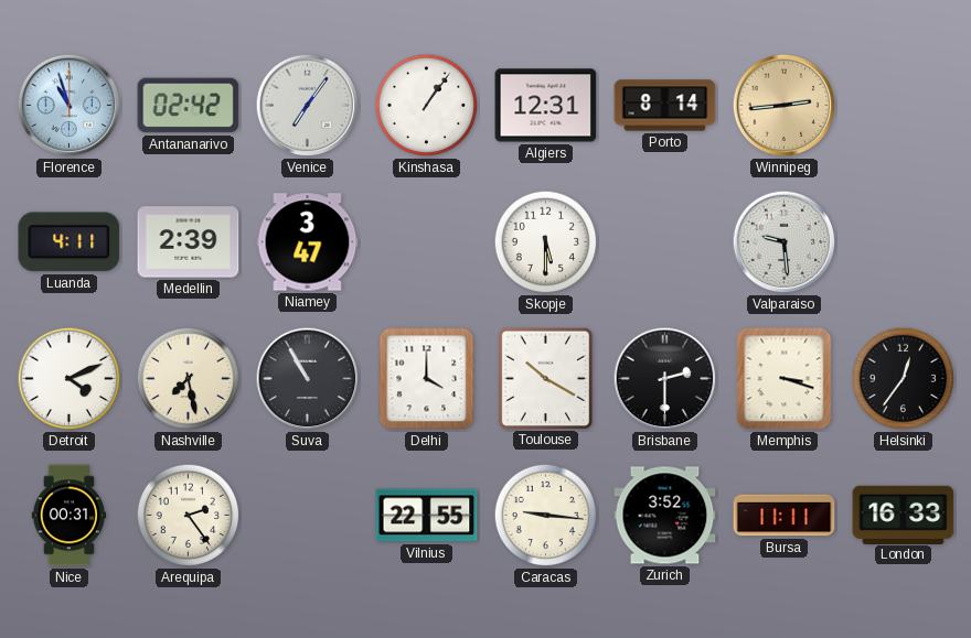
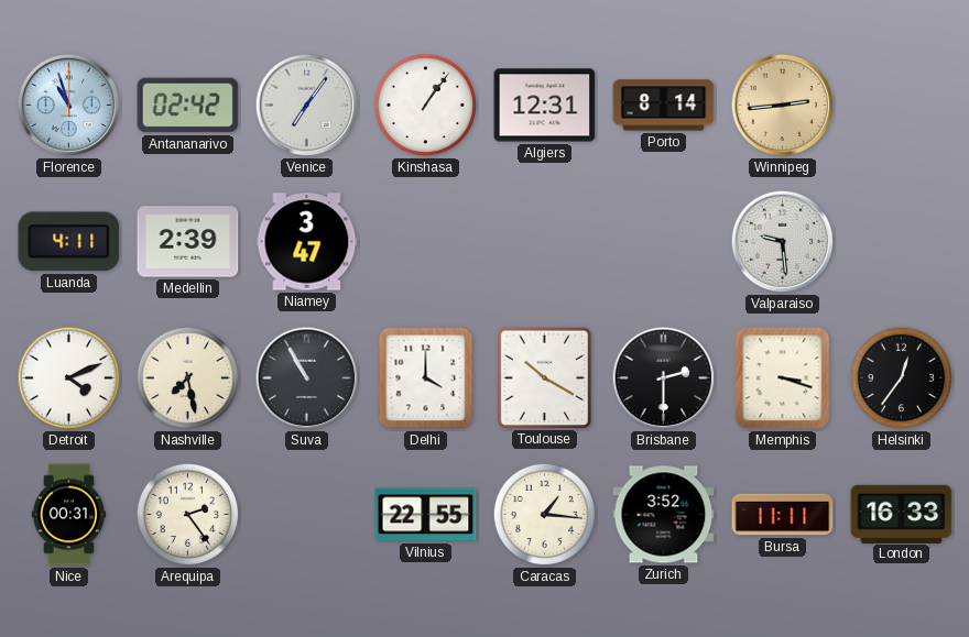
Skopje: 5:30 -> none
Caracas: 9:16 -> 1:16
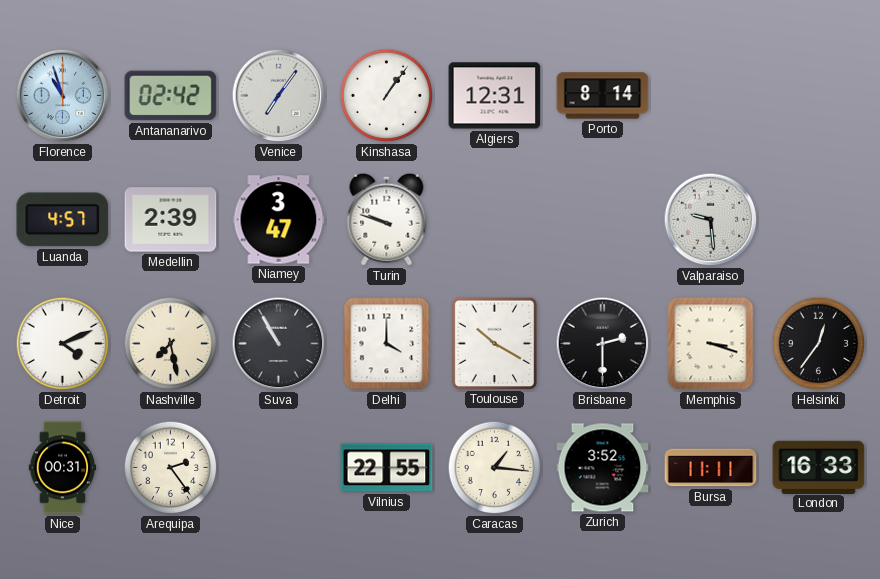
Winnipeg: 2:44 -> none
Luanda: 4:11 -> 4:57
Turin: none -> 9:48
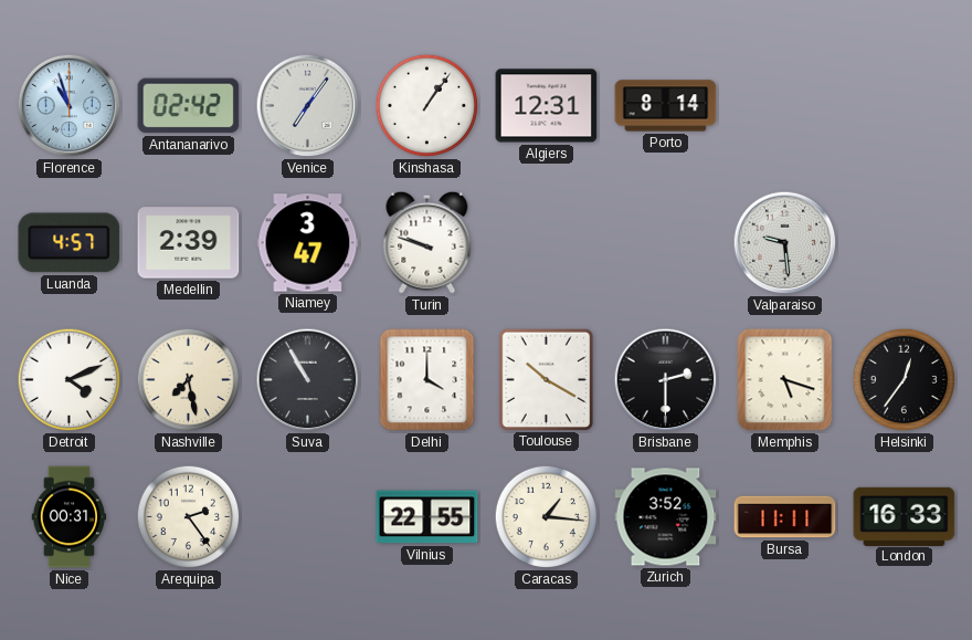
Memphis: 3:18 -> 5:18
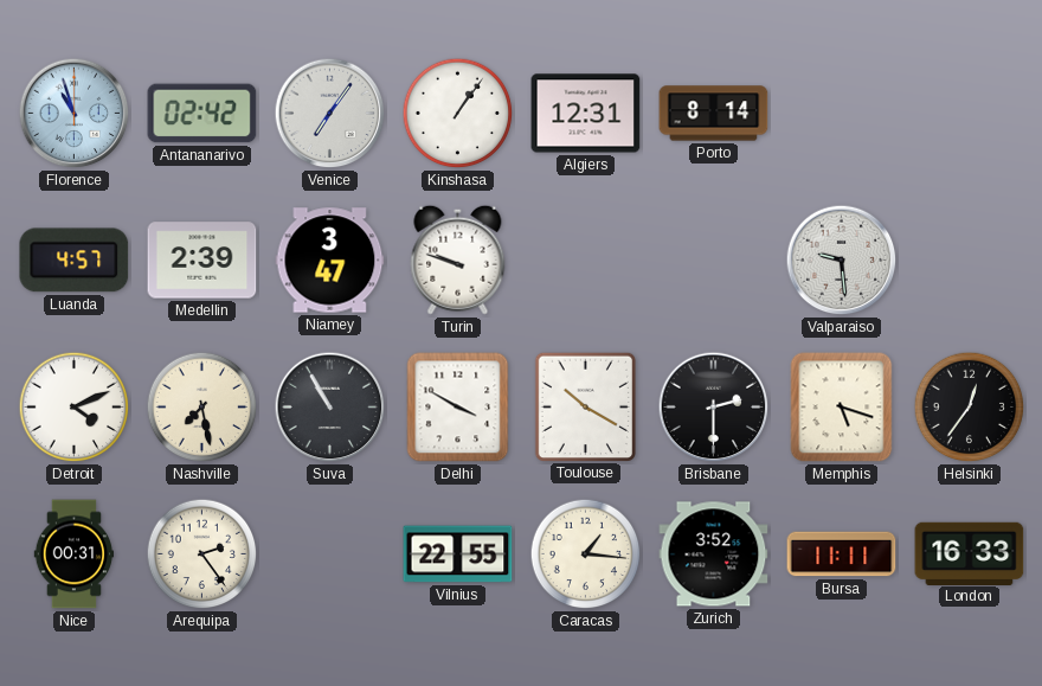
Delhi: 4:00 -> 3:50
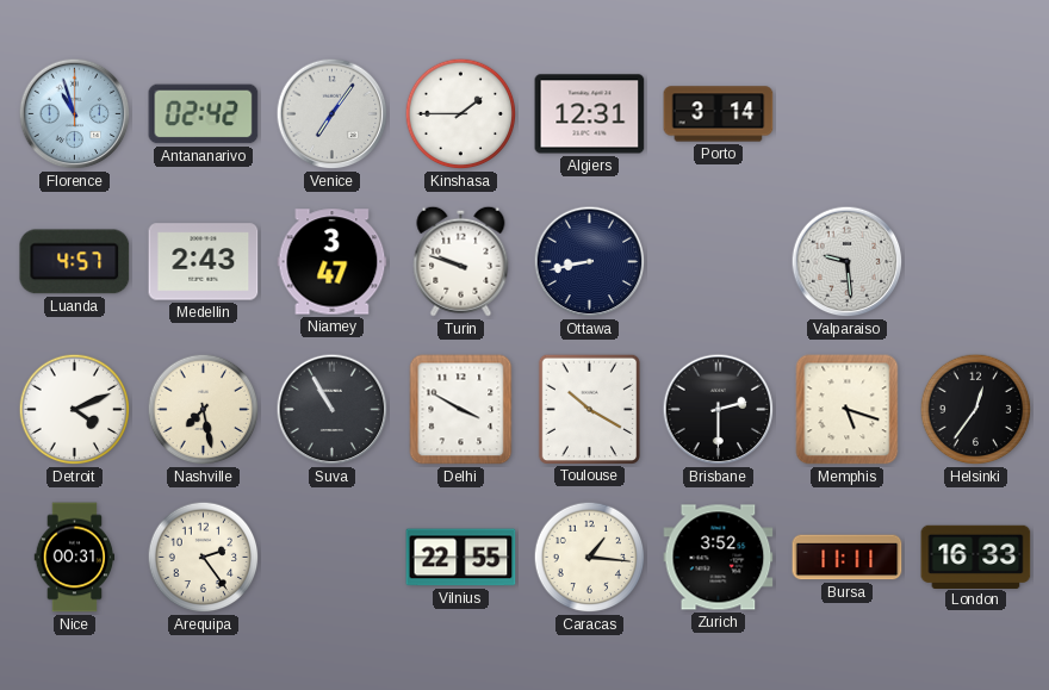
Kinshasa: 1:06 -> 1:45
Porto: 8:14 -> 3:14
Medellin: 2:39 -> 2:43
Ottawa: none -> 8:43
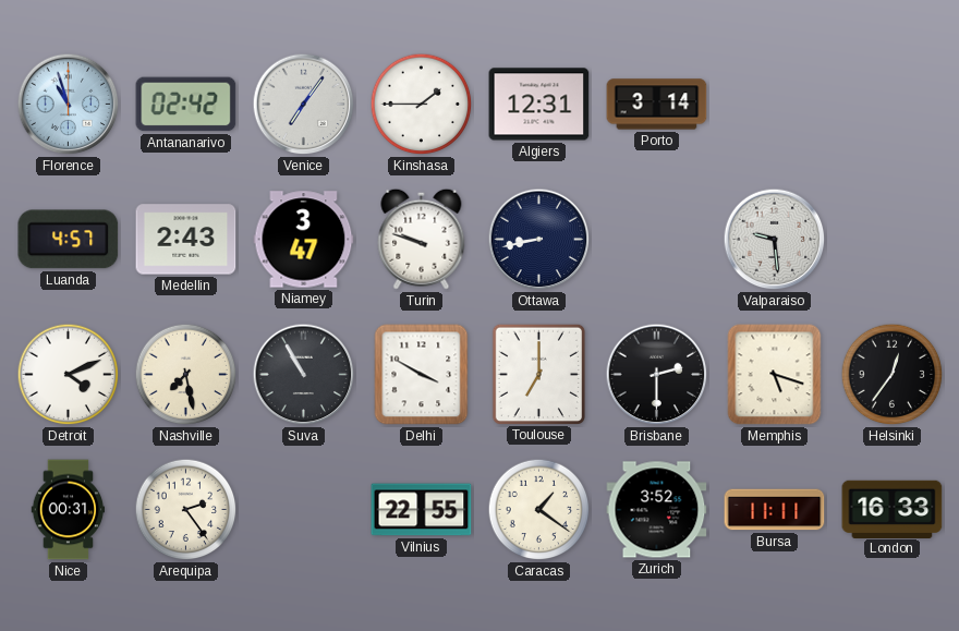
Toulouse: 10:20 -> 7:00
Caracas: 1:16 -> 1:21
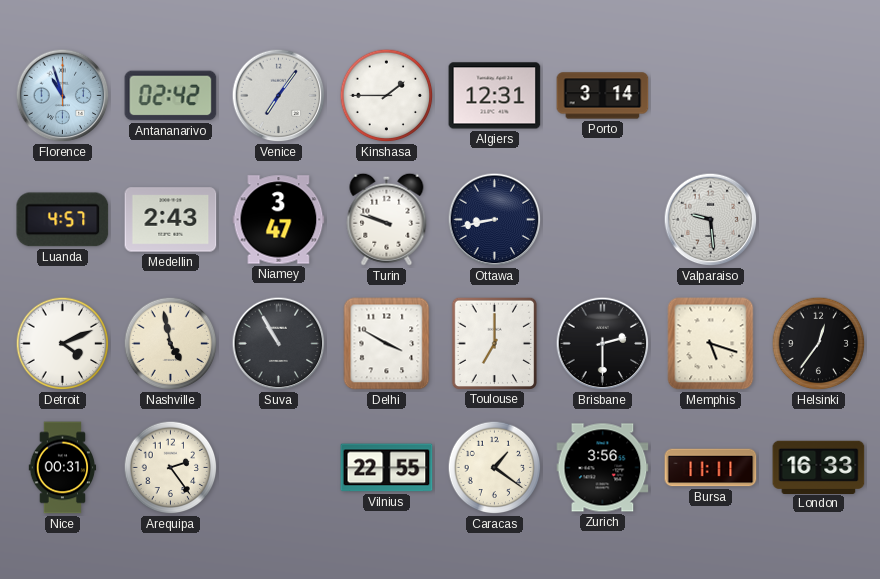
Nashville: 7:28 -> 4:58
Zurich: 3:52 -> 3:56
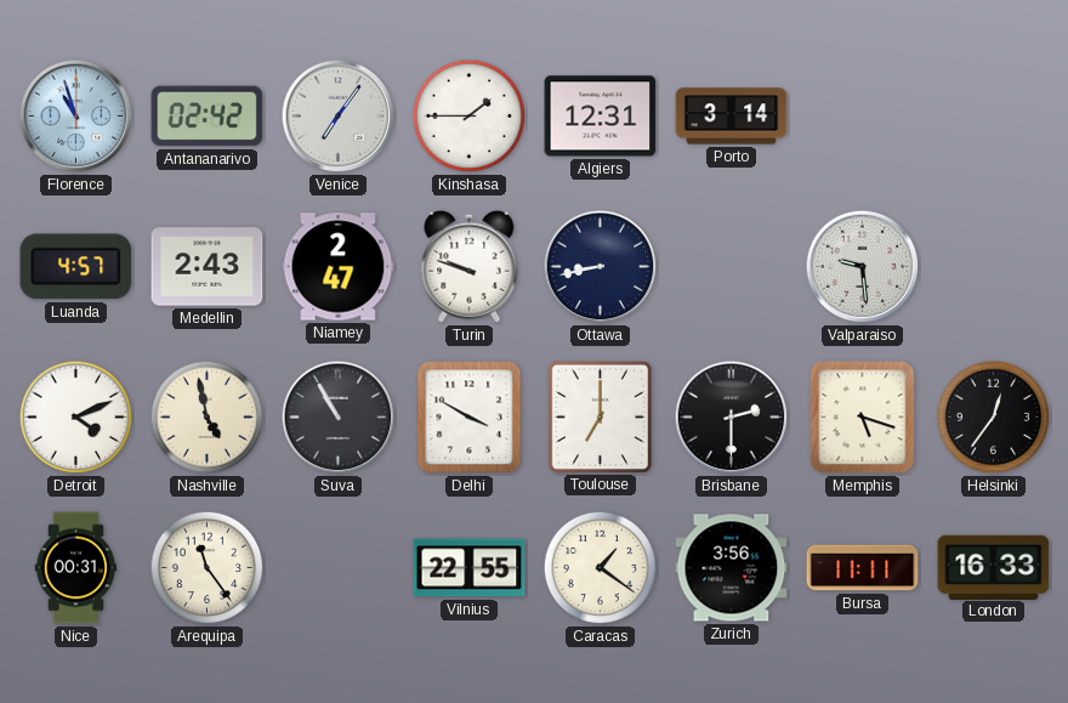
Niamey: 3:47 -> 2:47
Arequipa: 2:24 -> 11:24
